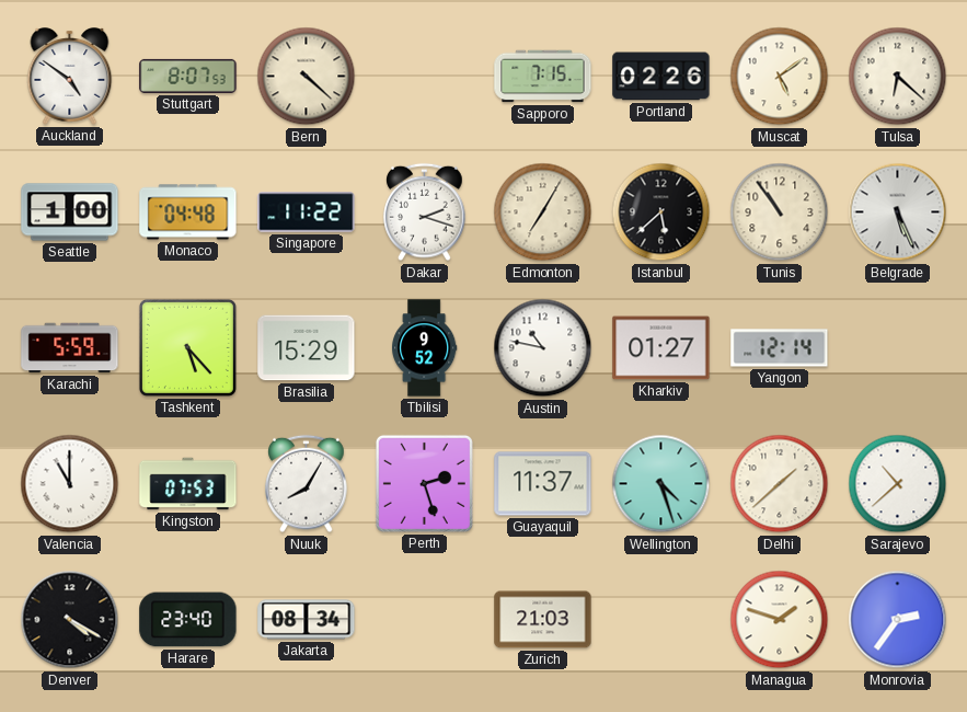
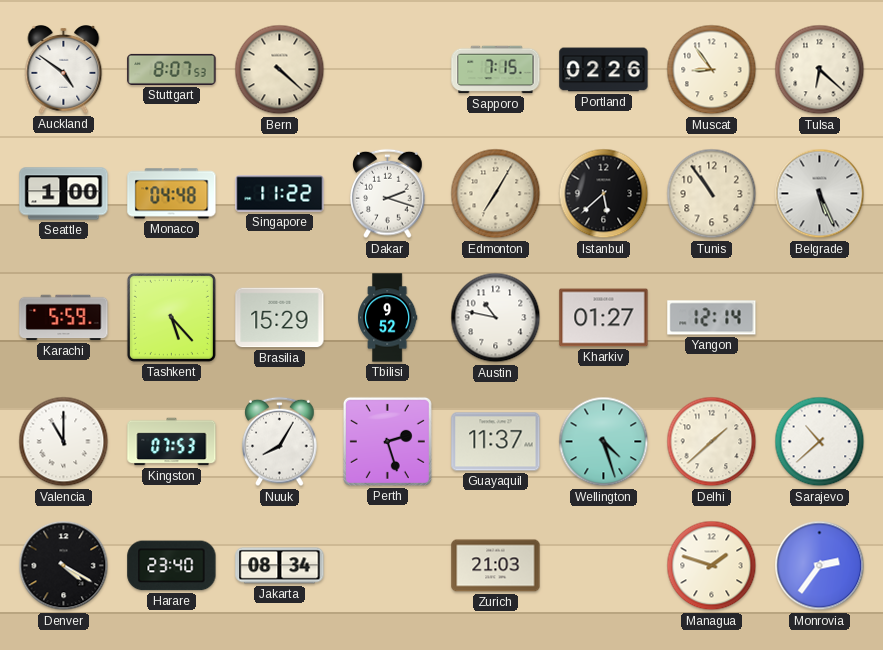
Muscat: 5:09 -> 8:54
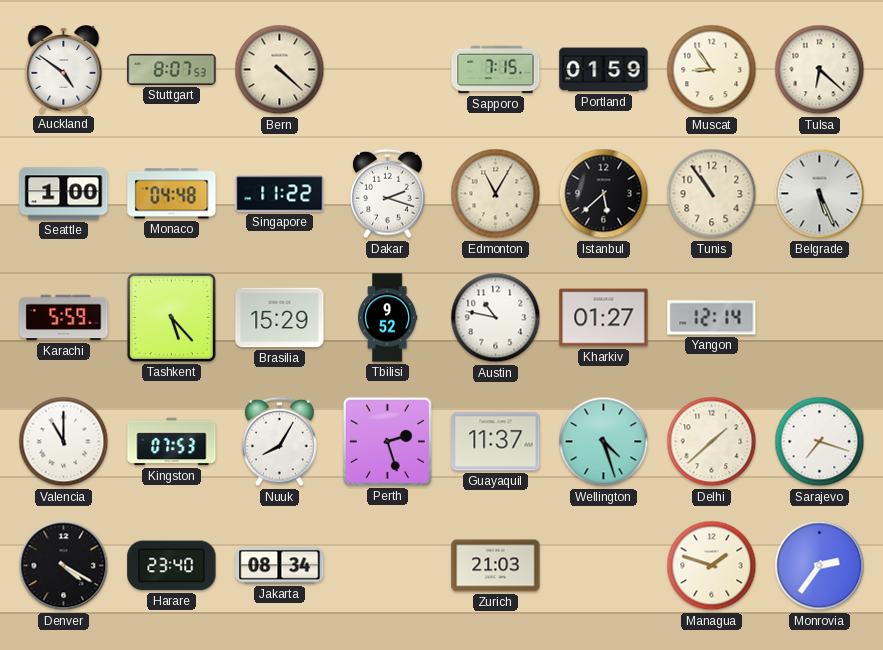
Portland: 02:26 -> 01:59
Edmonton: 7:05 -> 11:05
Sarajevo: 10:38 -> 7:18
